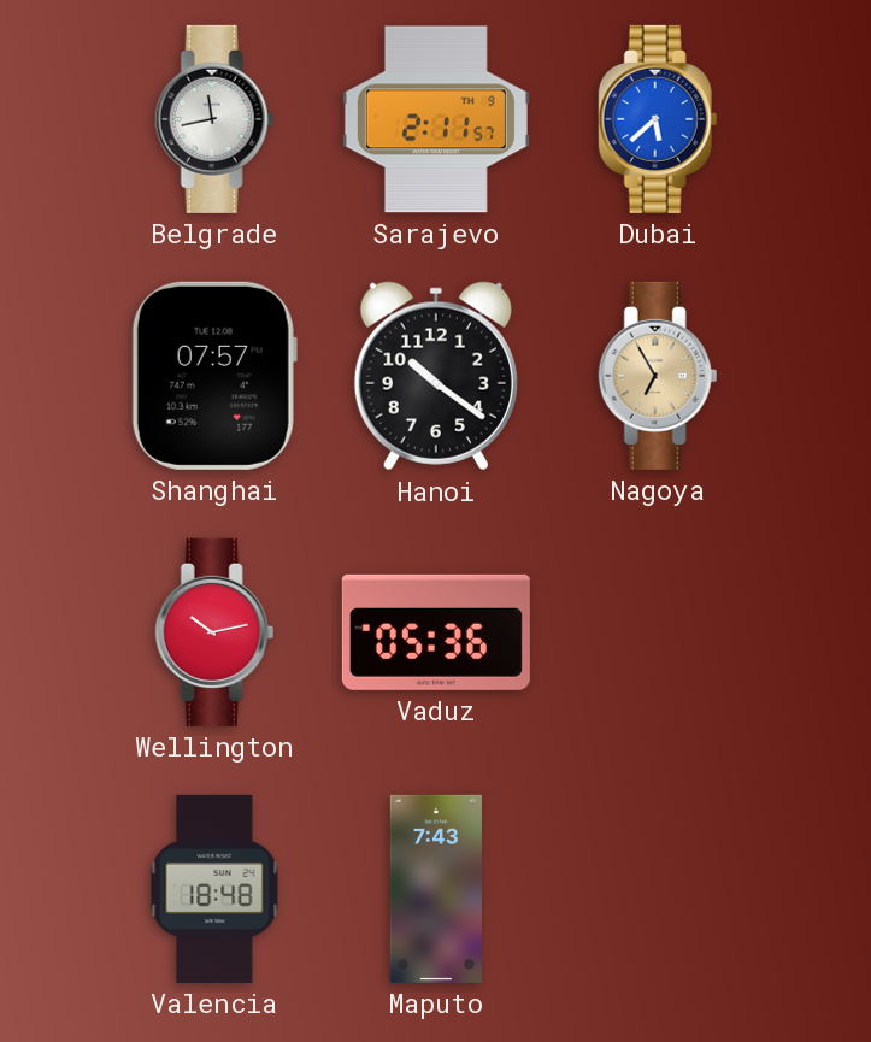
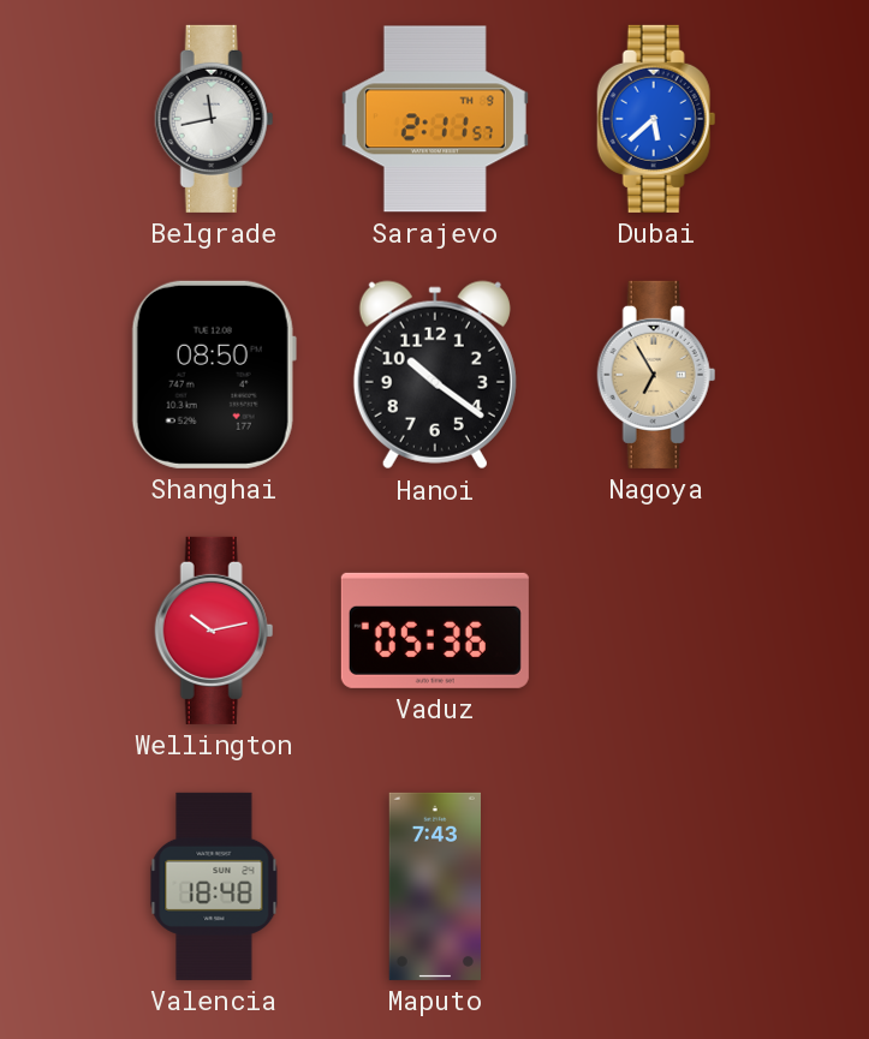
Shanghai: 07:57 -> 08:50
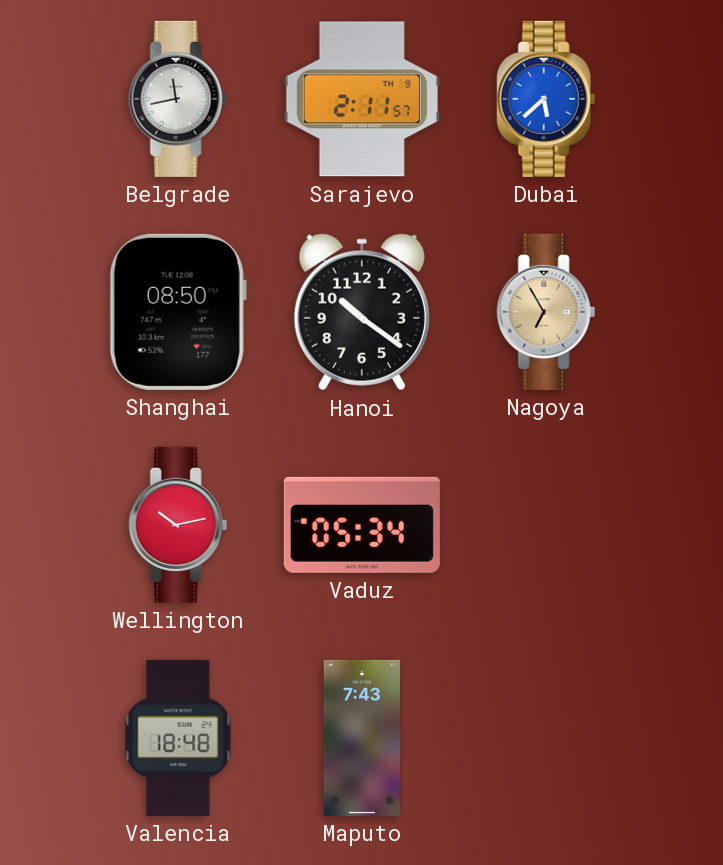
Vaduz: 05:36 -> 05:34
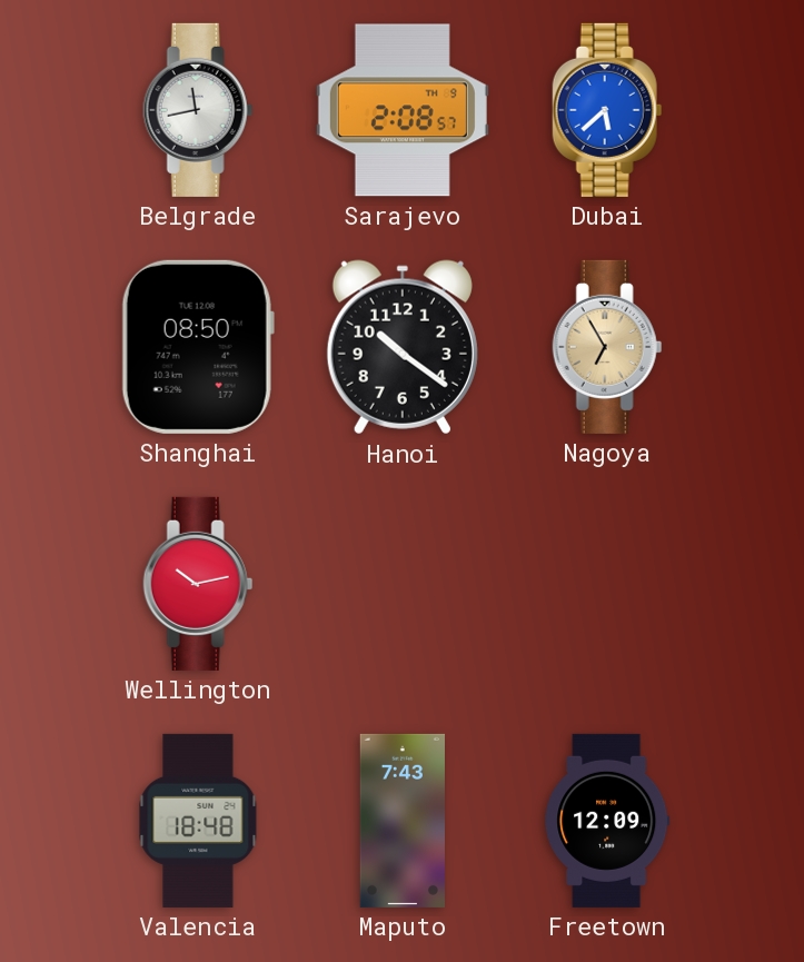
Sarajevo: 2:11 -> 2:08
Vaduz: 05:34 -> none
Freetown: none -> 12:09
